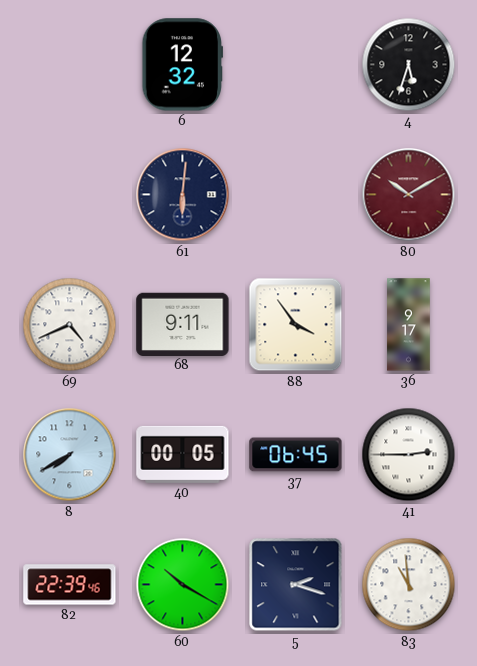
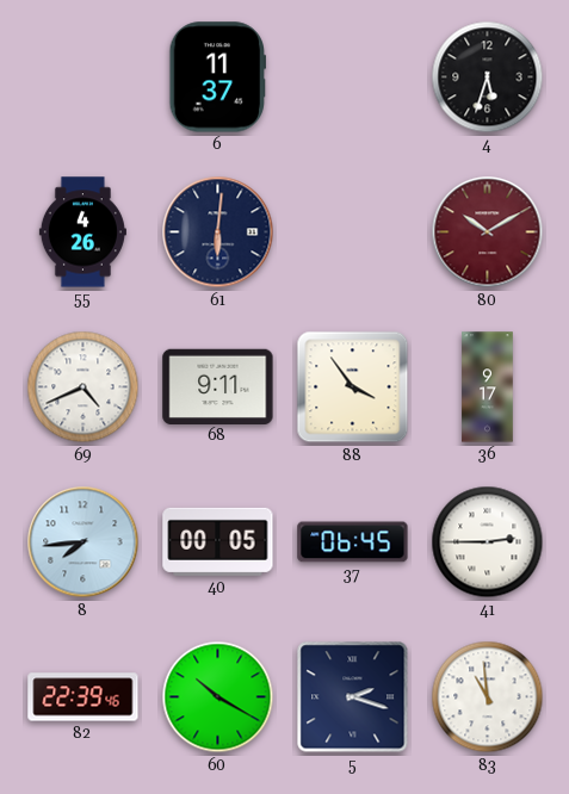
6: 12:32 -> 11:37
55: none -> 4:26
8: 7:40 -> 7:44
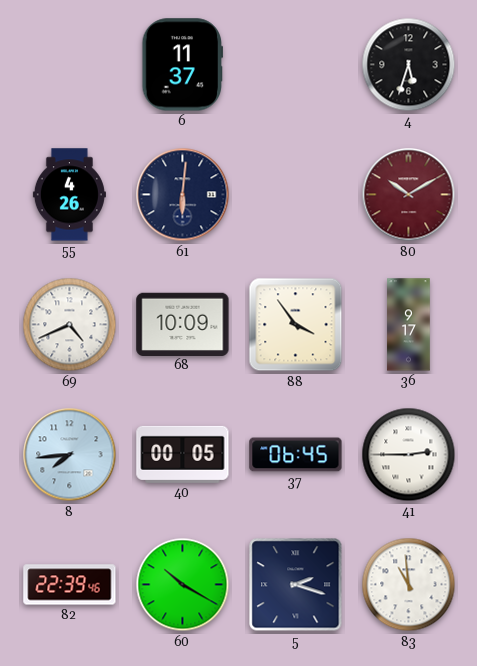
68: 9:11 -> 10:09
